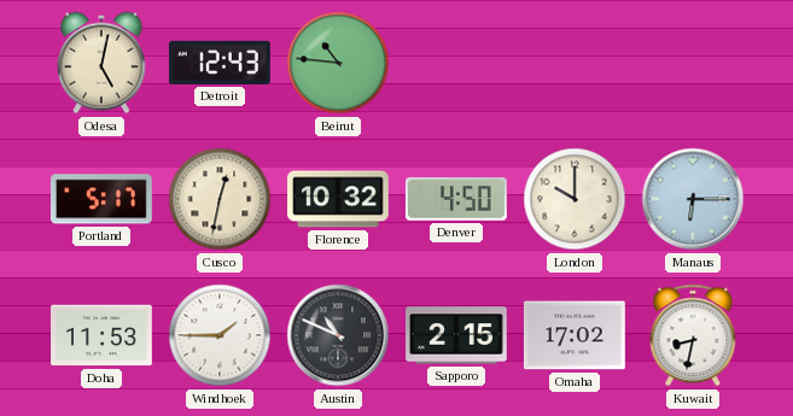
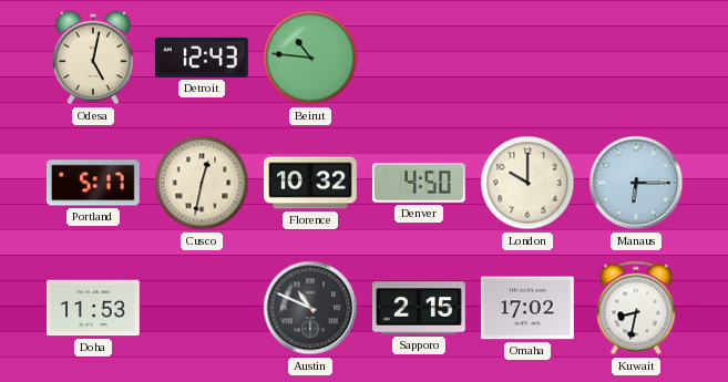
Windhoek: 1:45 -> none
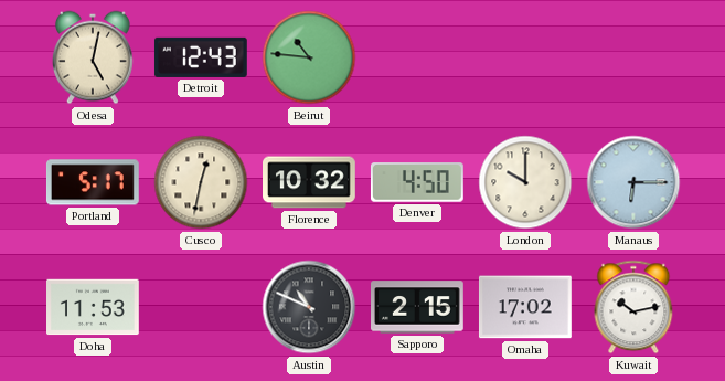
Kuwait: 8:32 -> 10:13
